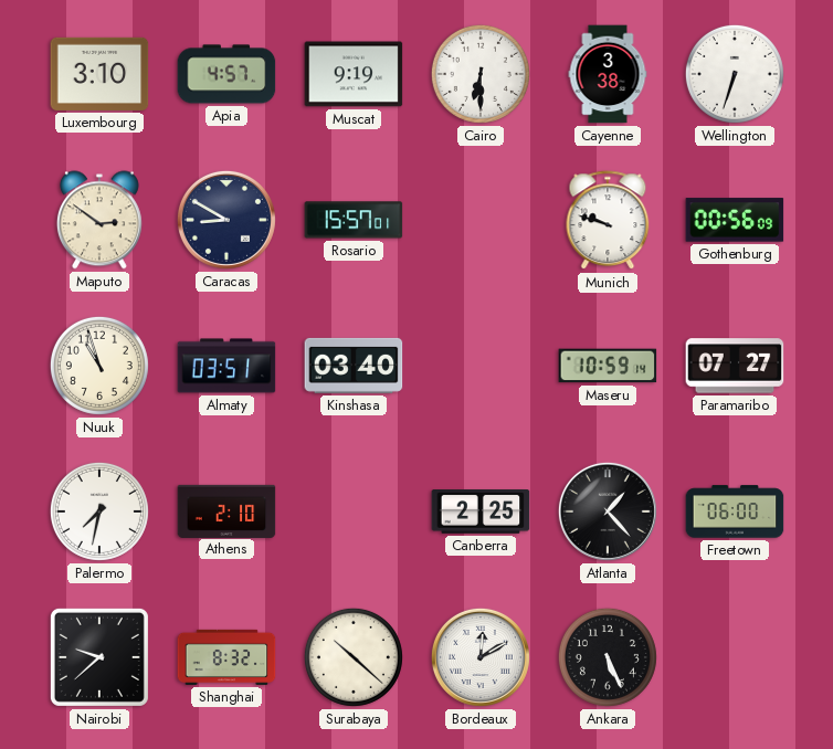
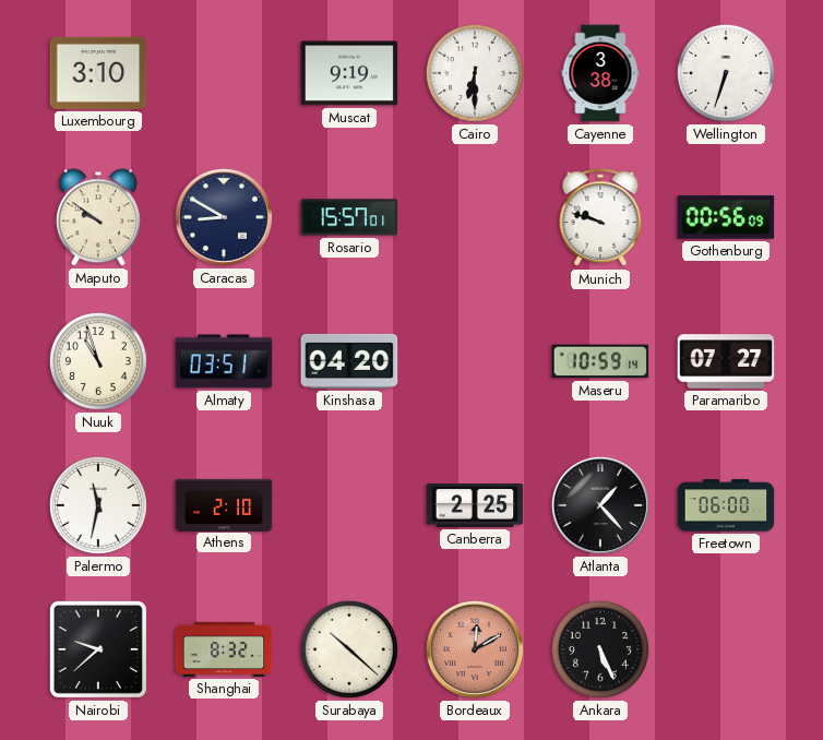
Apia: 4:57 -> none
Maputo: 2:51 -> 9:51
Kinshasa: 03:40 -> 04:20
Palermo: 7:32 -> 11:32
Bordeaux dial: white -> salmon
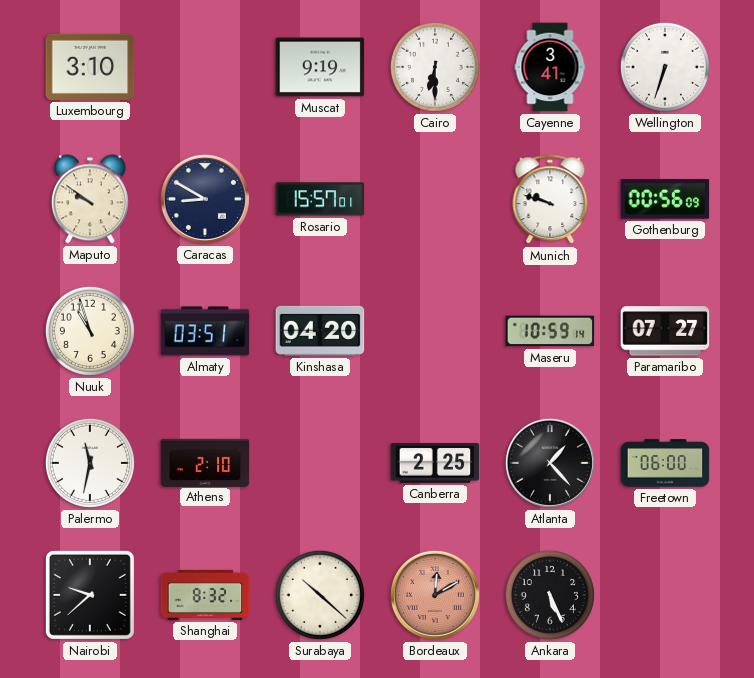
Cayenne: 3:38 -> 3:41
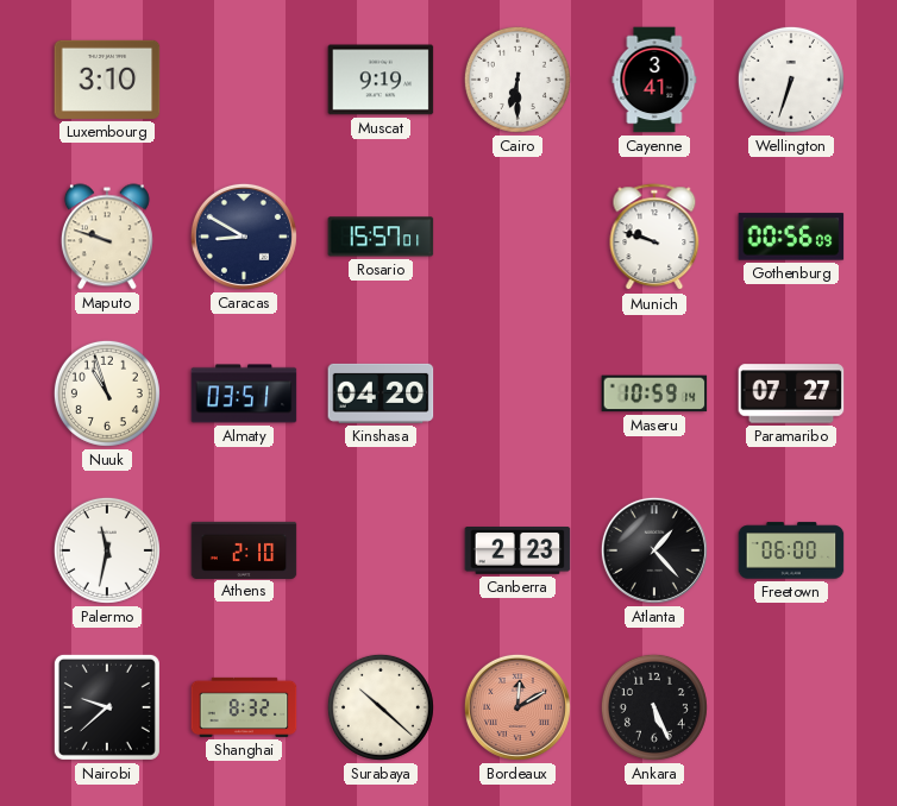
Maputo: 9:51 -> 9:48
Canberra: 2:25 -> 2:23
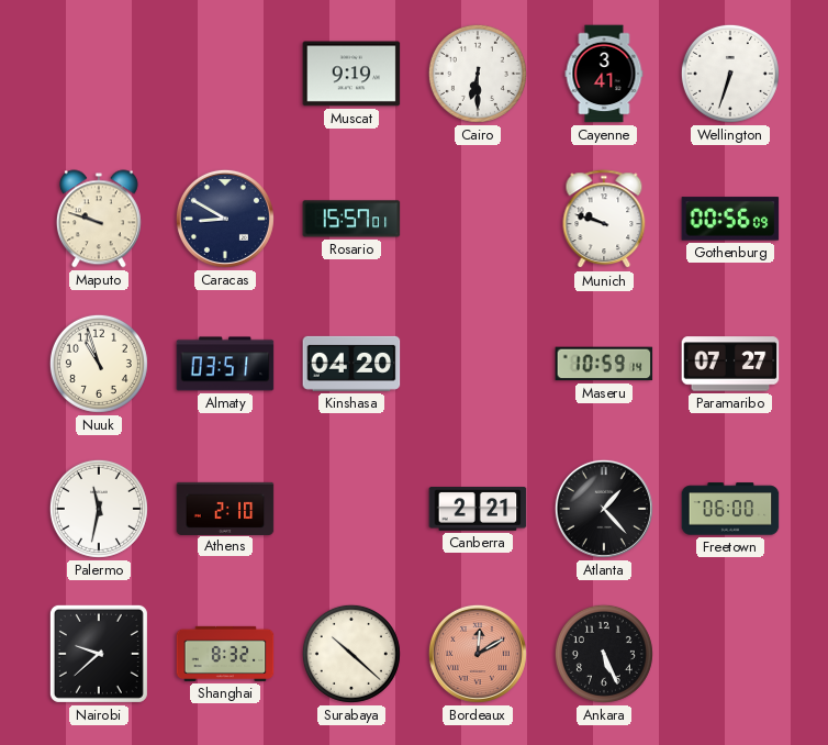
Luxembourg: 3:10 -> none
Canberra: 2:23 -> 2:21
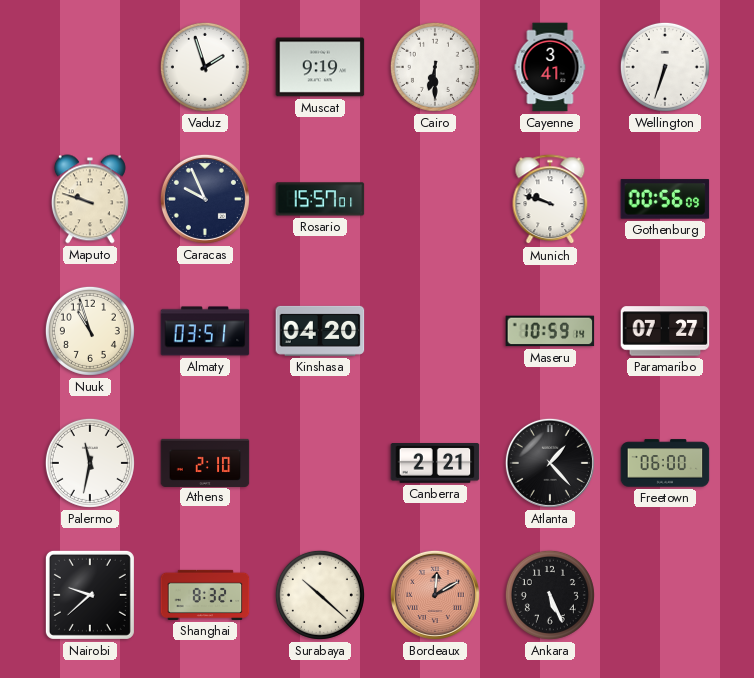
Vaduz: none -> 1:57
Caracas: 8:50 -> 9:56
